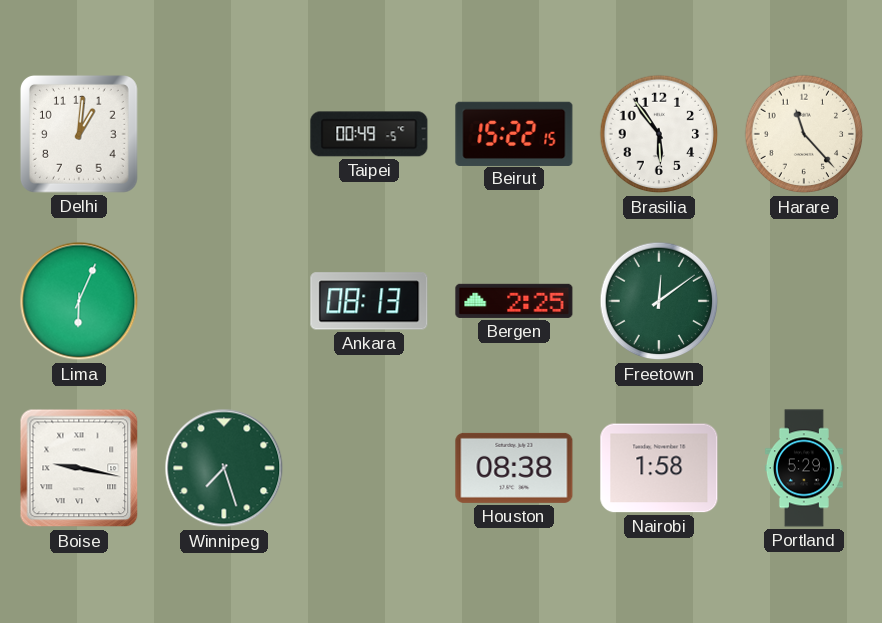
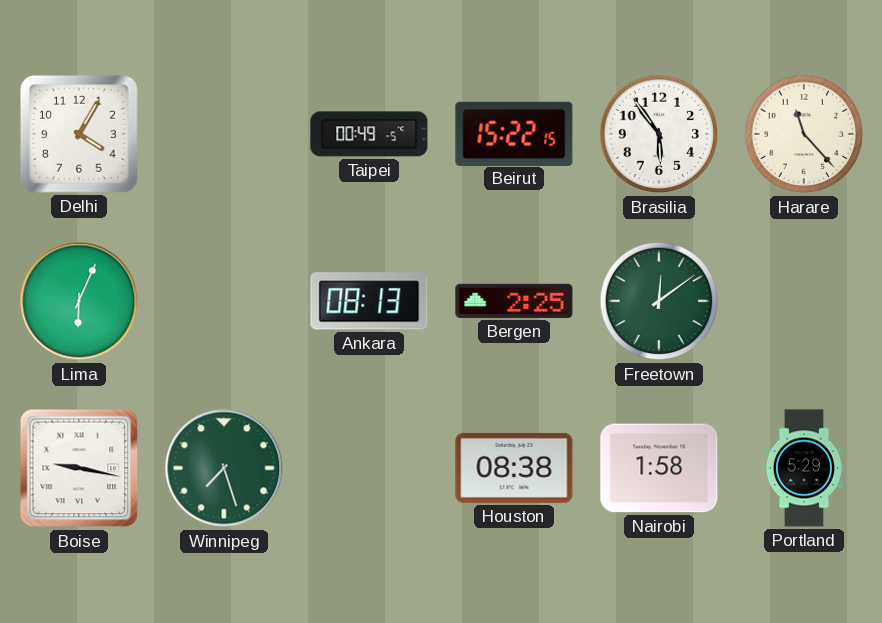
Delhi: 1:01 -> 4:05
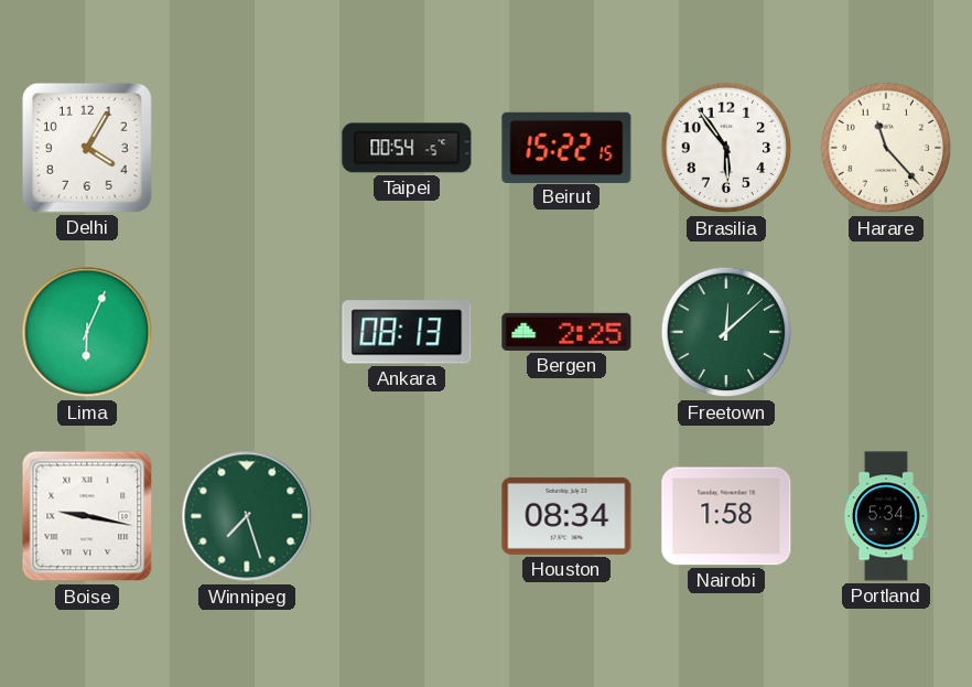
Taipei: 00:49 -> 00:54
Freetown: 12:09 -> 12:08
Houston: 08:38 -> 08:34
Portland: 5:29 -> 5:34
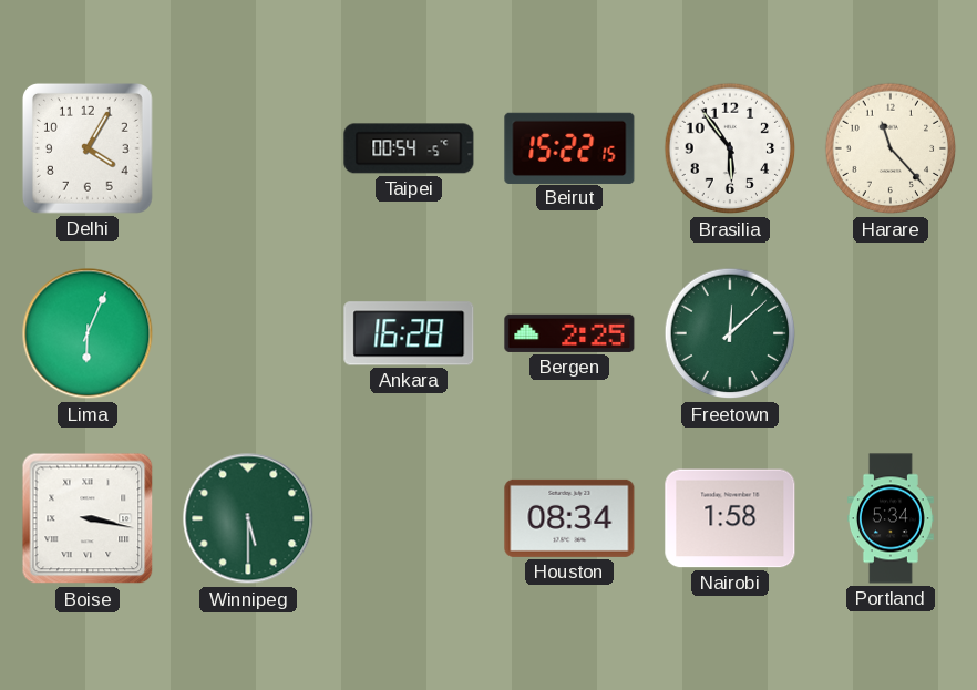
Ankara: 08:13 -> 16:28
Boise: 9:17 -> 3:17
Winnipeg: 7:27 -> 5:30
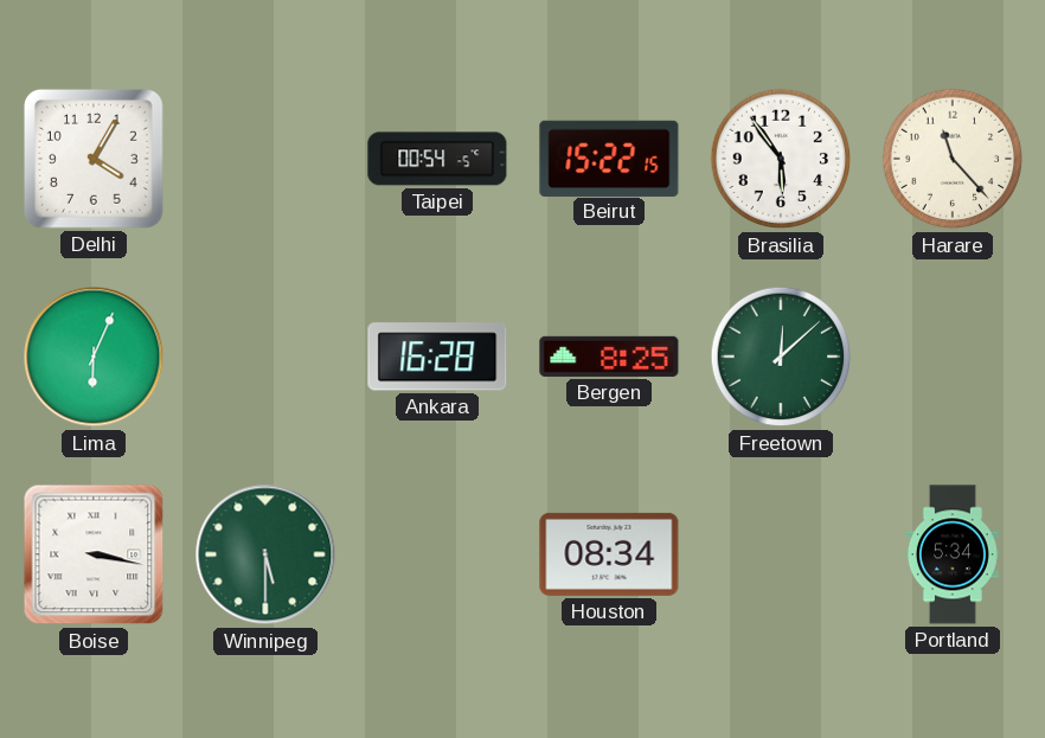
Bergen: 2:25 -> 8:25
Nairobi: 1:58 -> none
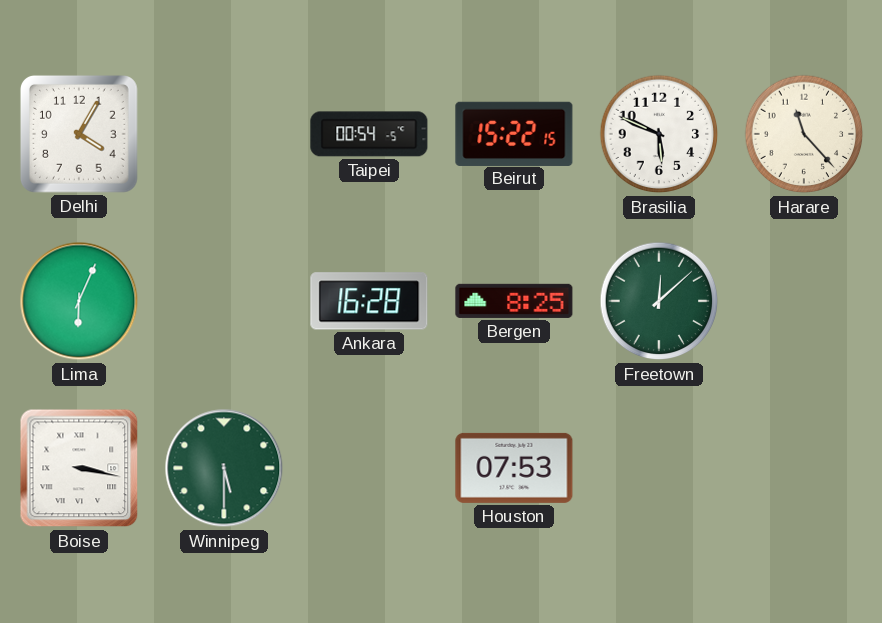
Brasilia: 5:54 -> 5:49
Houston: 08:34 -> 07:53
Portland: 5:34 -> none
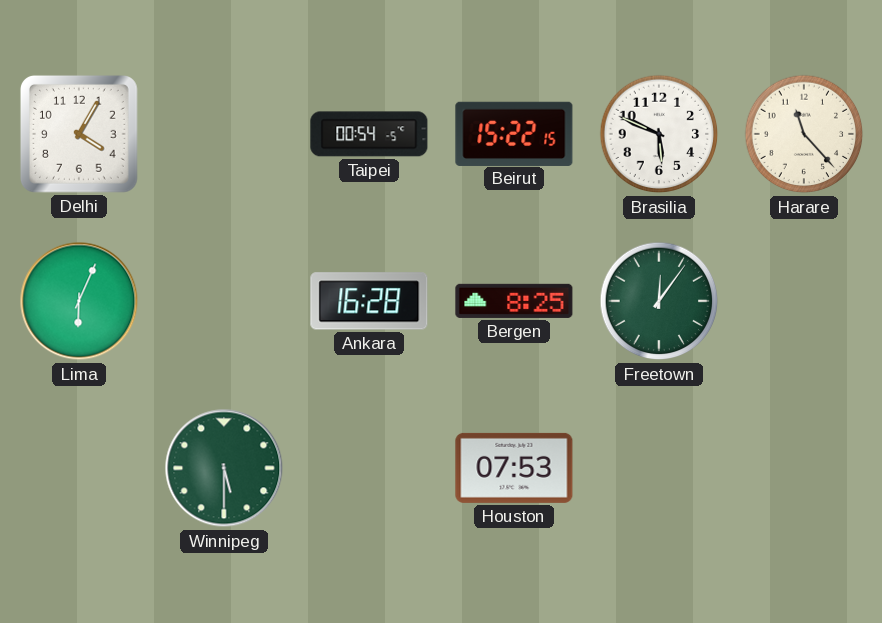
Freetown: 12:08 -> 12:06
Boise: 3:17 -> none
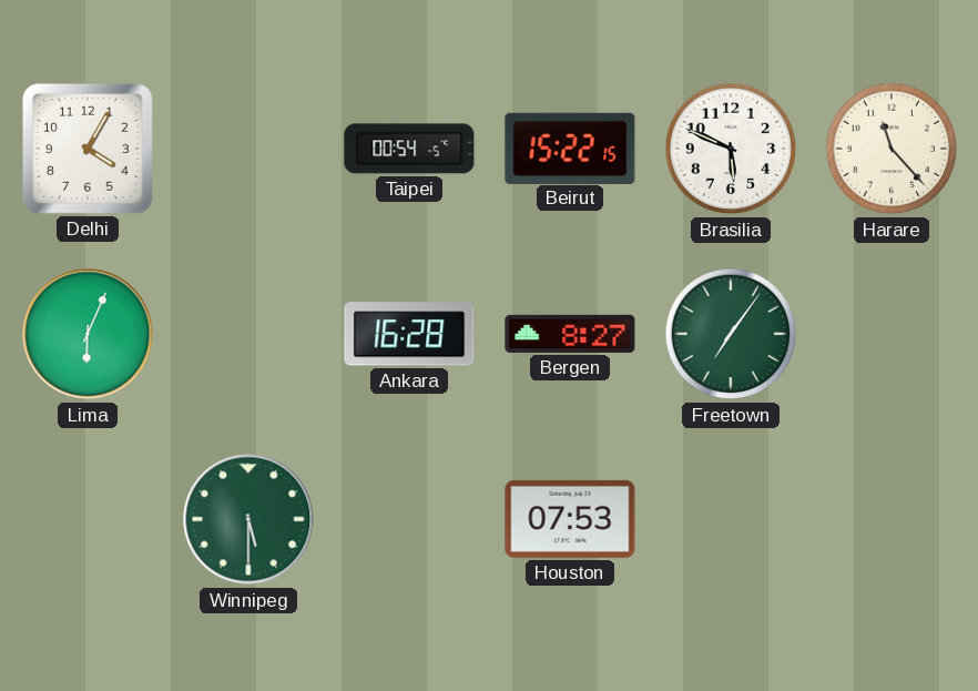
Bergen: 8:25 -> 8:27
Freetown: 12:06 -> 7:06
